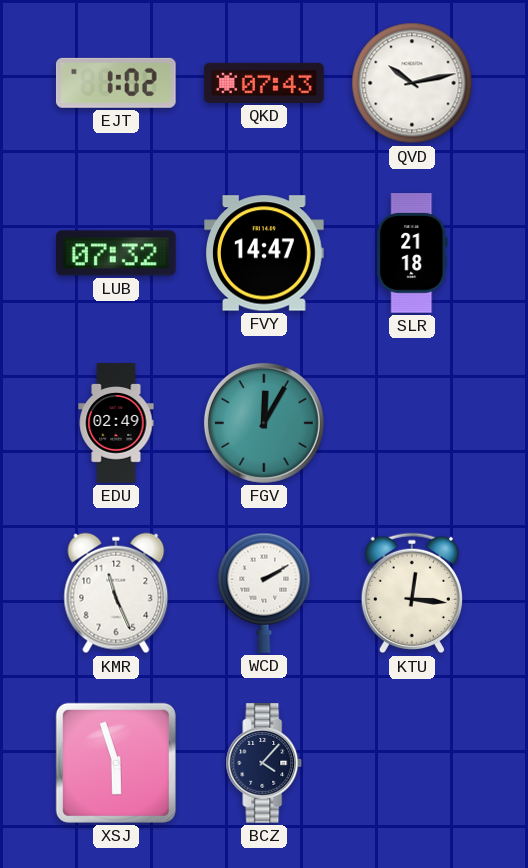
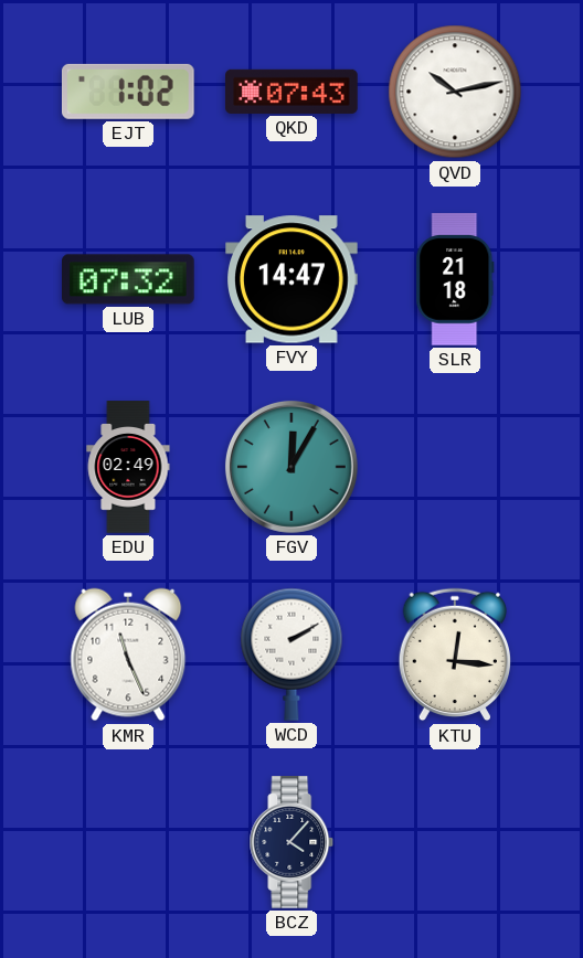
XSJ: 5:57 -> none
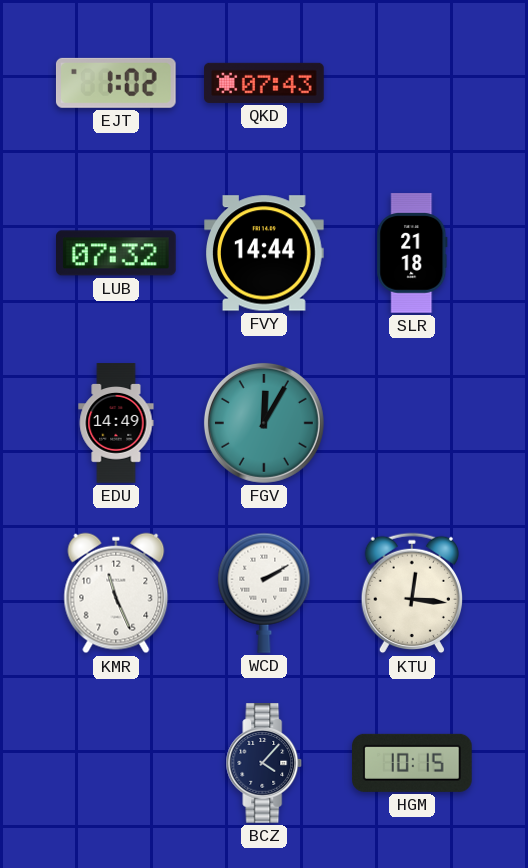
QVD: 10:13 -> none
FVY: 14:47 -> 14:44
EDU: 02:49 -> 14:49
HGM: none -> 10:15
